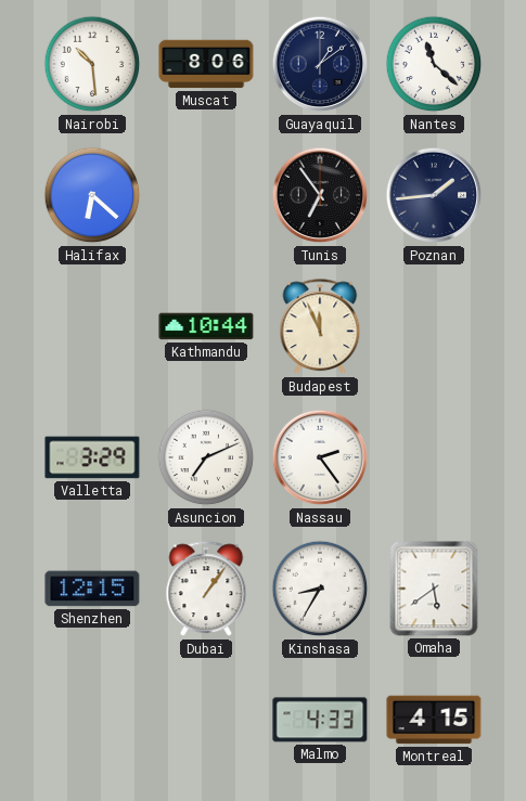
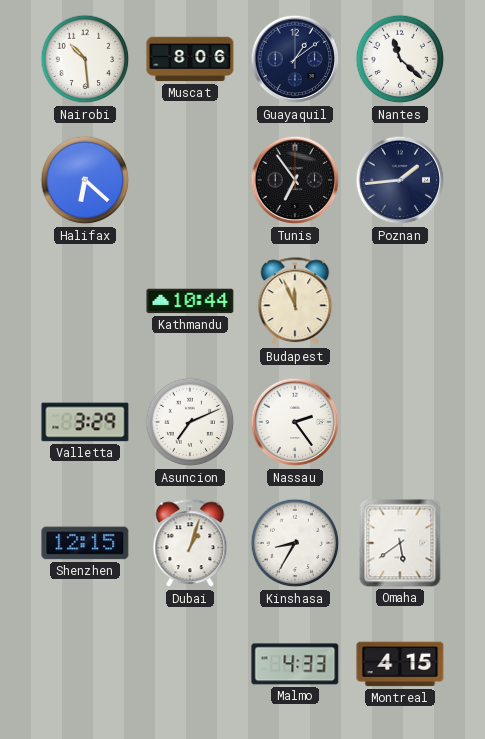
Dubai: 1:06 -> 1:03
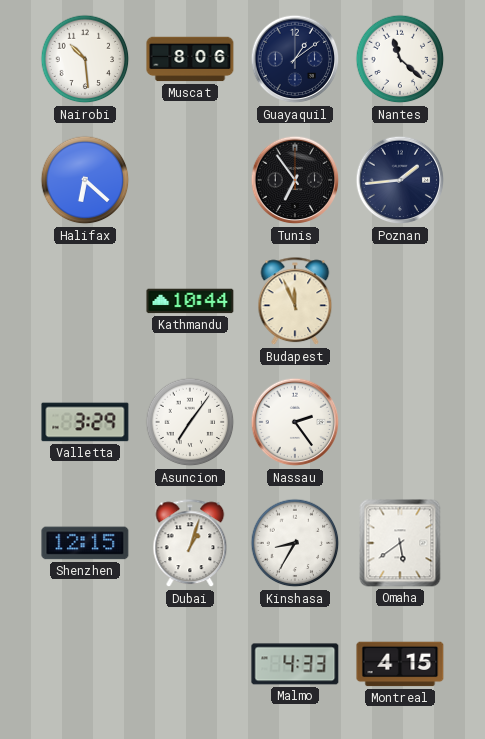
Asuncion: 7:11 -> 7:06
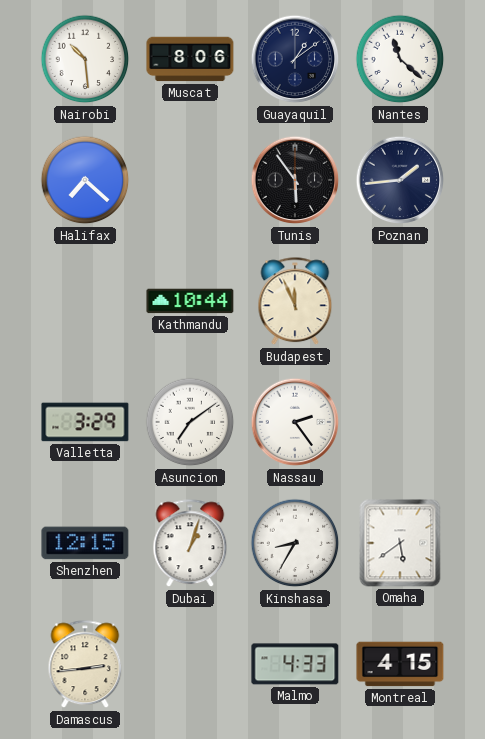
Halifax: 6:22 -> 7:22
Tunis: 6:54 -> 5:54
Asuncion: 7:06 -> 7:09
Damascus: none -> 2:44
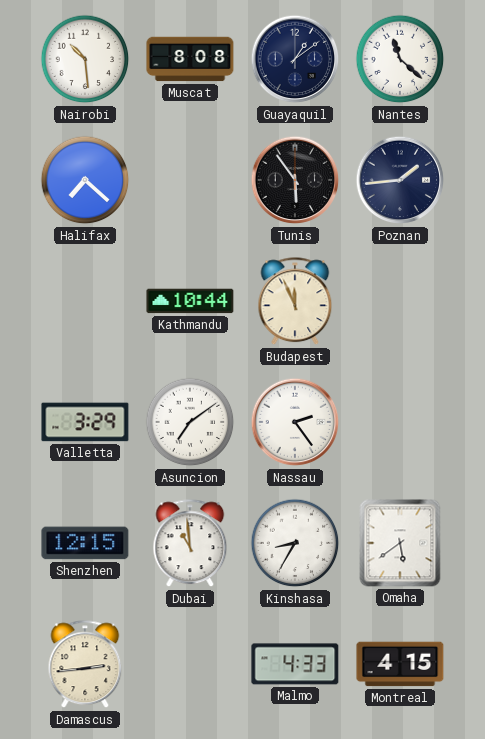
Muscat: 8:06 -> 8:08
Dubai: 1:03 -> 10:59
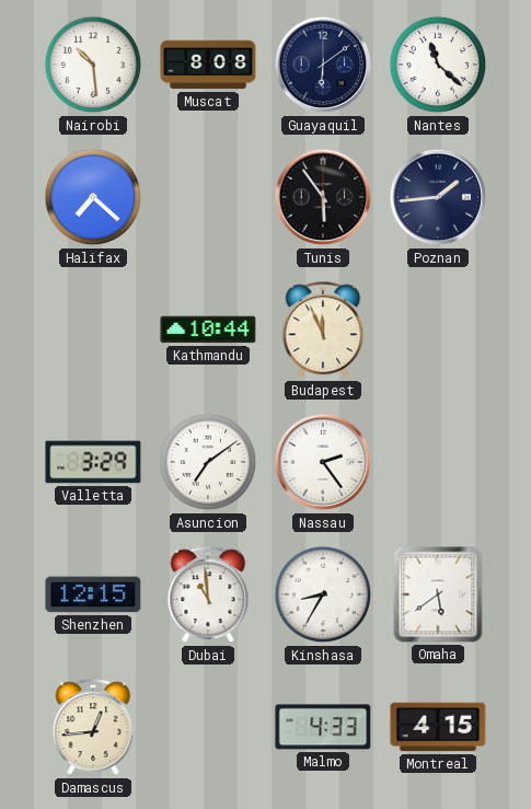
Guayaquil: 1:09 -> 6:09
Damascus: 2:44 -> 12:44
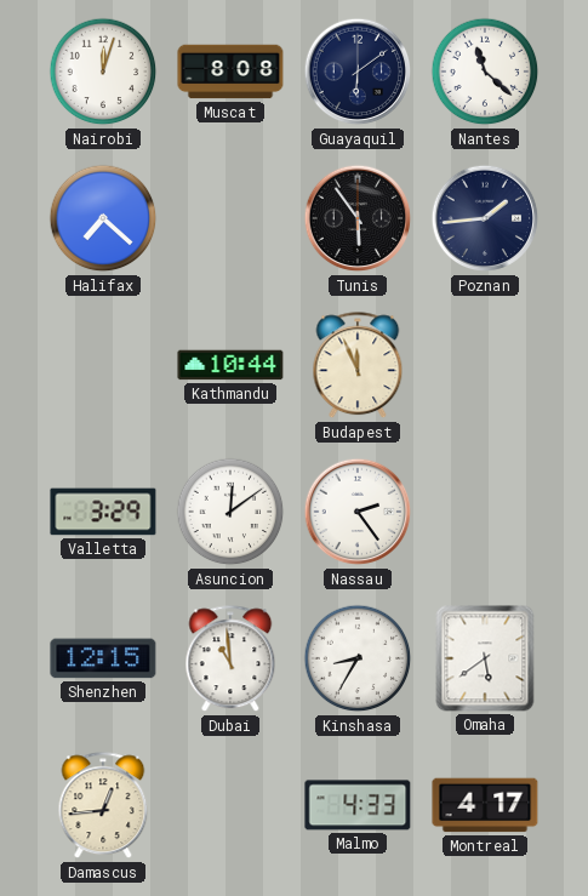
Nairobi: 10:29 -> 12:03
Asuncion: 7:09 -> 12:09
Montreal: 4:15 -> 4:17
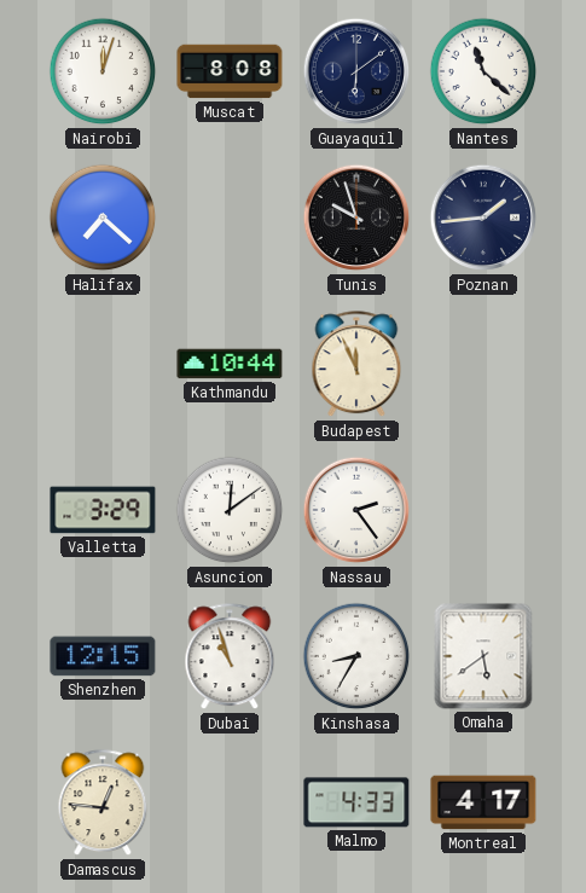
Tunis: 5:54 -> 9:57
Dubai: 10:59 -> 10:57
Damascus: 12:44 -> 12:46
